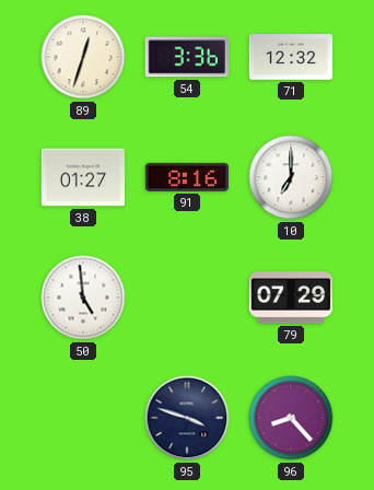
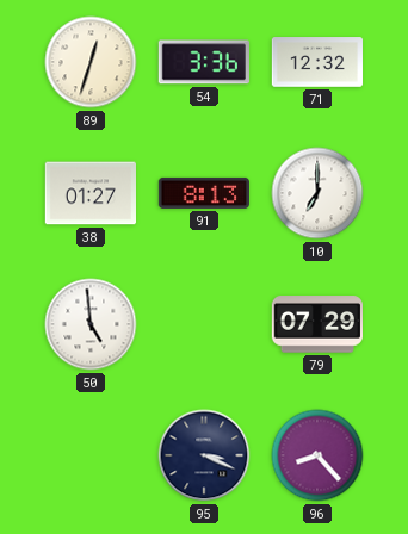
91: 8:16 -> 8:13
95: 3:48 -> 3:19
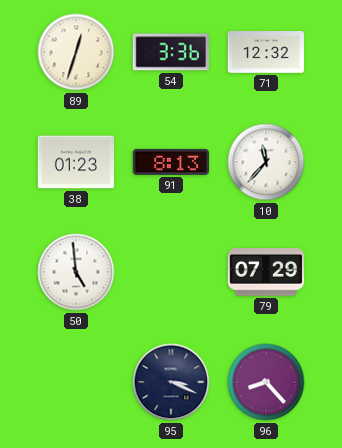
38: 01:27 -> 01:23
10: 7:00 -> 11:37
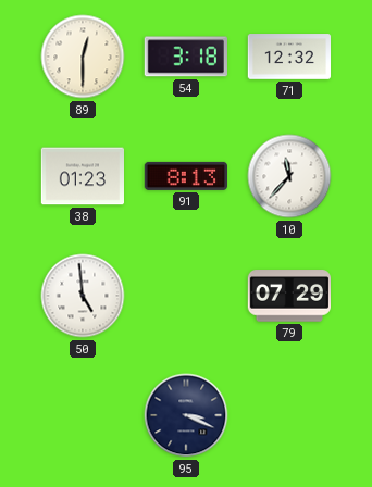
89: 12:33 -> 12:30
54: 3:36 -> 3:18
96: 8:23 -> none
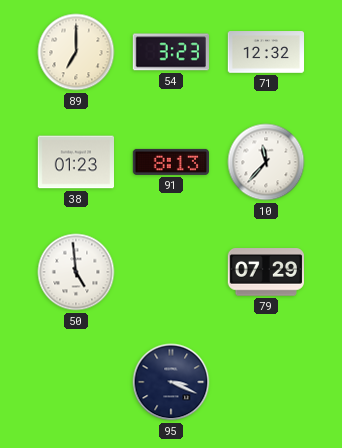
89: 12:30 -> 7:00
54: 3:18 -> 3:23
